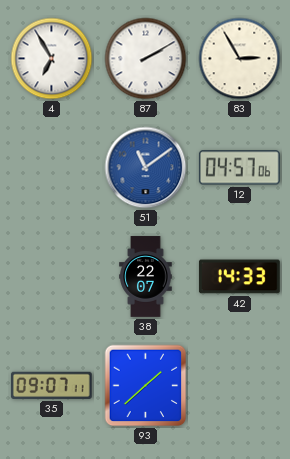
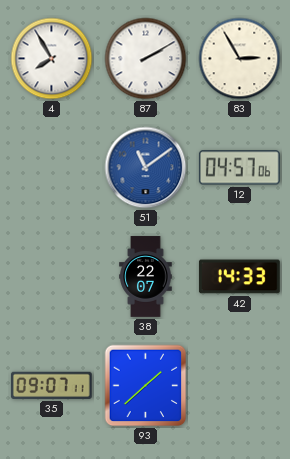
4: 6:55 -> 7:55
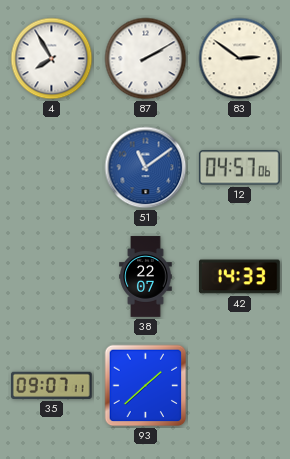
83: 2:55 -> 2:51
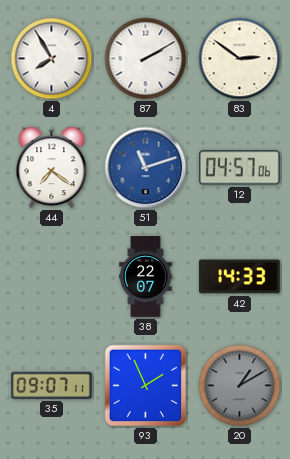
44: none -> 7:21
51: 11:09 -> 11:12
93: 1:38 -> 1:56
20: none -> 1:10
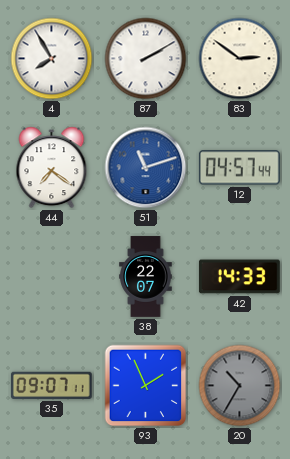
12: 04:57:06 -> 04:57:44
20: 1:10 -> 10:35
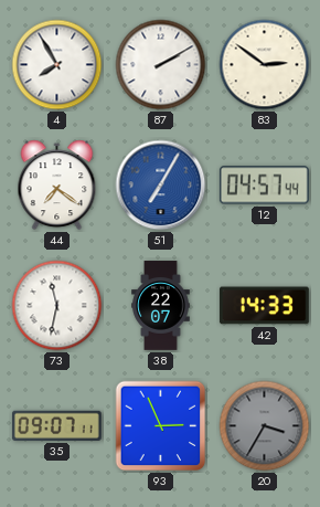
51: 11:12 -> 7:05
73: none -> 11:32
93: 1:56 -> 2:56
20: 10:35 -> 3:35
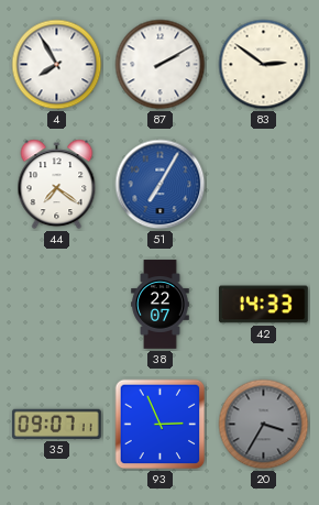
12: 04:57 -> none
73: 11:32 -> none
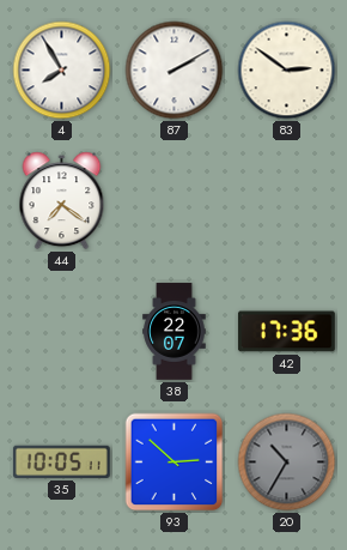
51: 7:05 -> none
42: 14:33 -> 17:36
35: 09:07 -> 10:05
93: 2:56 -> 2:52
20: 3:35 -> 10:35
